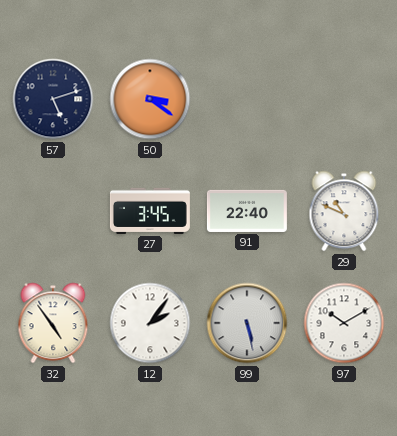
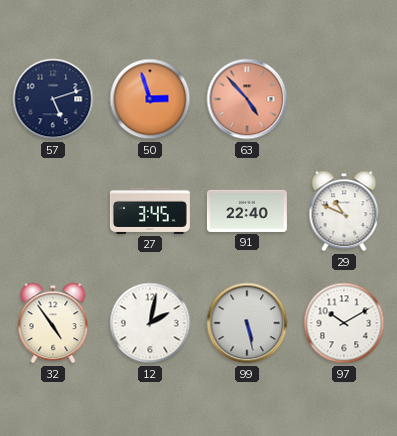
50: 3:21 -> 2:57
63: none -> 4:53
12: 2:06 -> 2:02
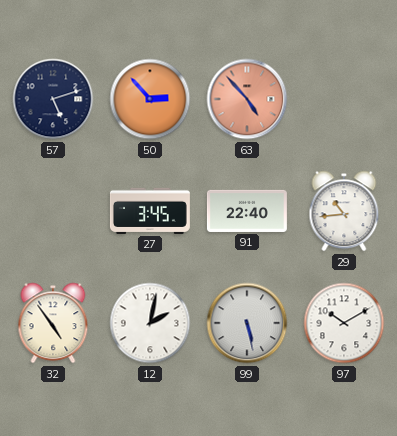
50: 2:57 -> 2:53
29: 10:49 -> 10:44
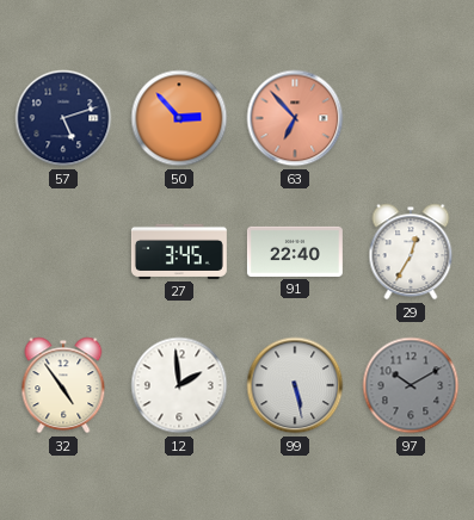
63: 4:53 -> 6:53
29: 10:44 -> 12:35
12: 2:02 -> 1:59
97 dial: white -> grey
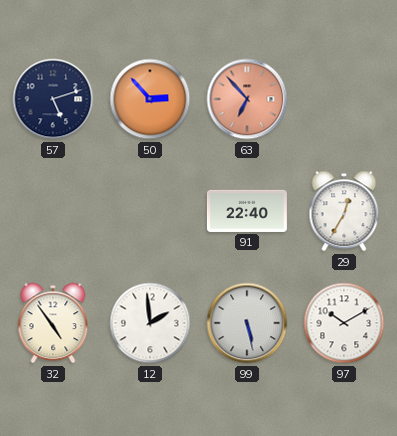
27: 3:45 -> none
97 dial: grey -> white
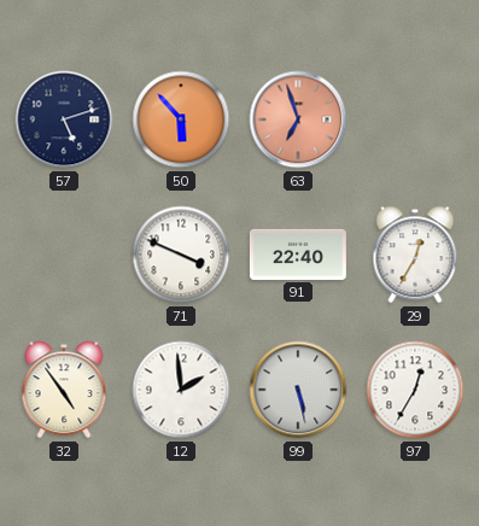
50: 2:53 -> 5:53
63: 6:53 -> 6:57
71: none -> 3:49
97: 10:10 -> 12:35
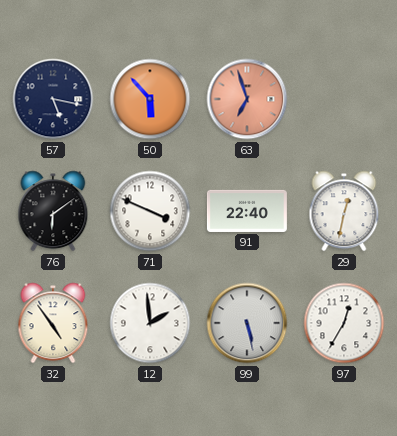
57: 5:12 -> 5:17
76: none -> 6:09
29: 12:35 -> 12:32
